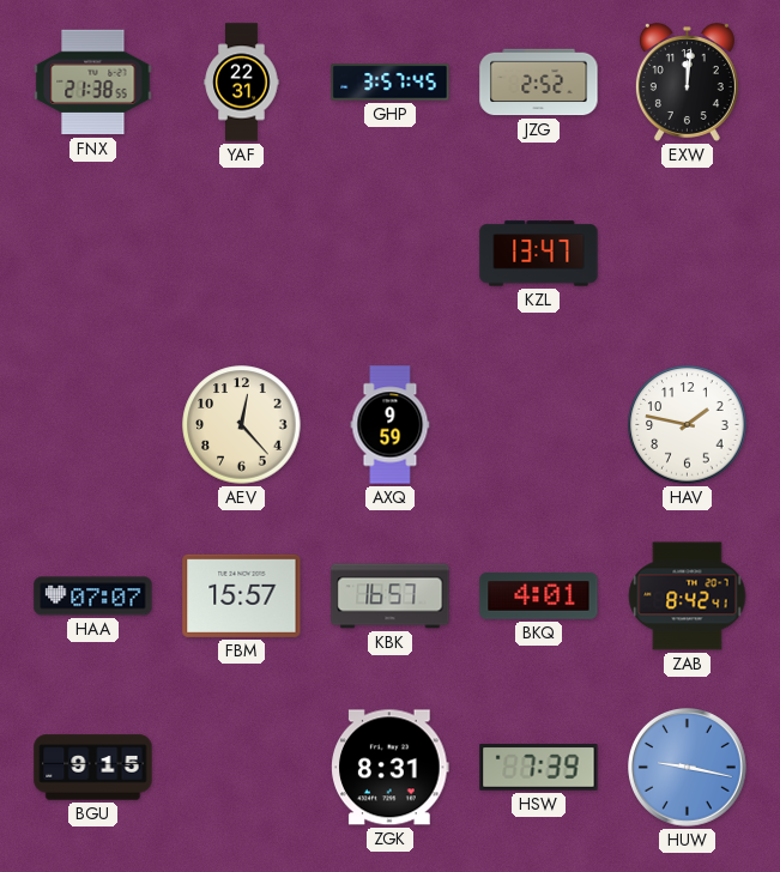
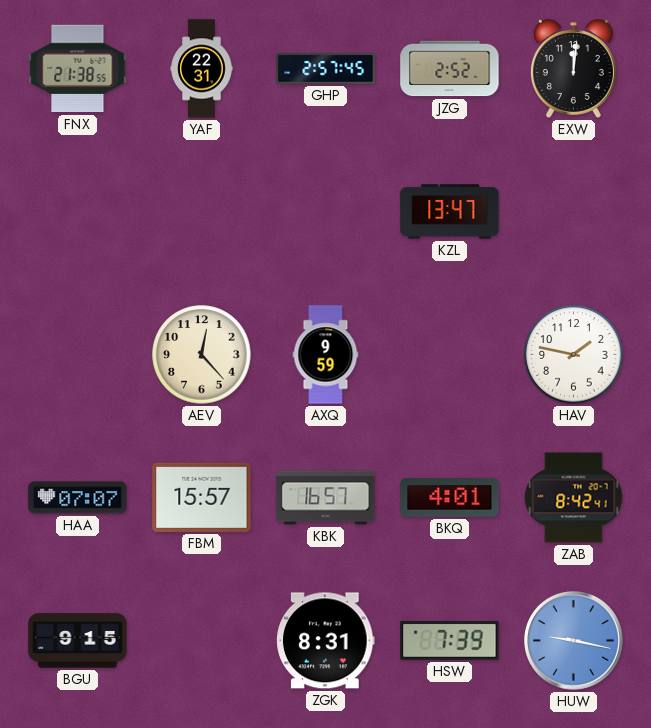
GHP: 3:57 -> 2:57
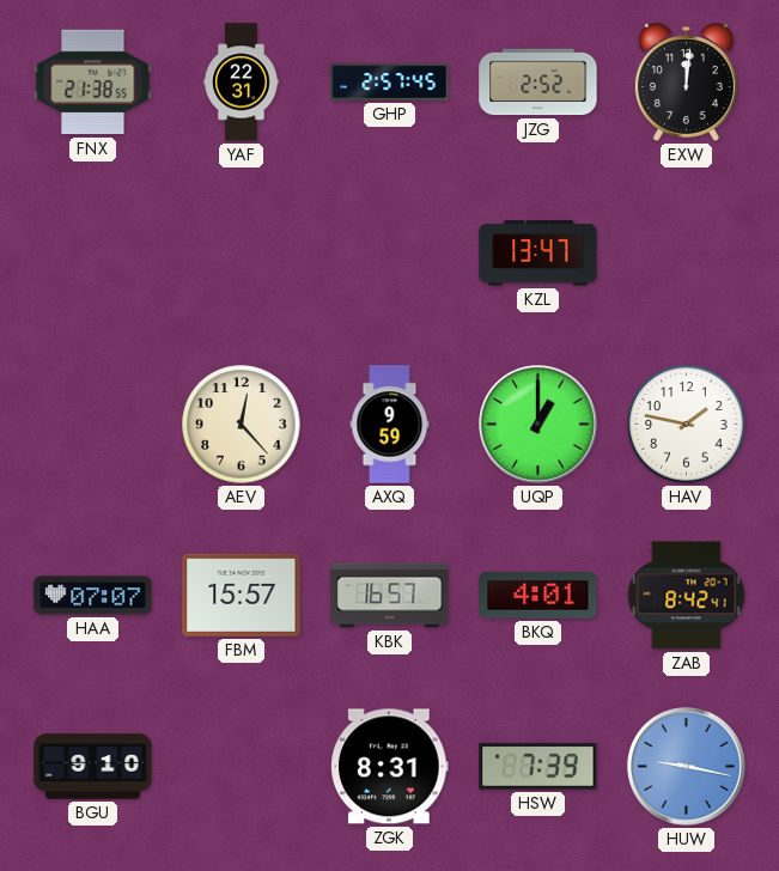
UQP: none -> 1:00
BGU: 9:15 -> 9:10
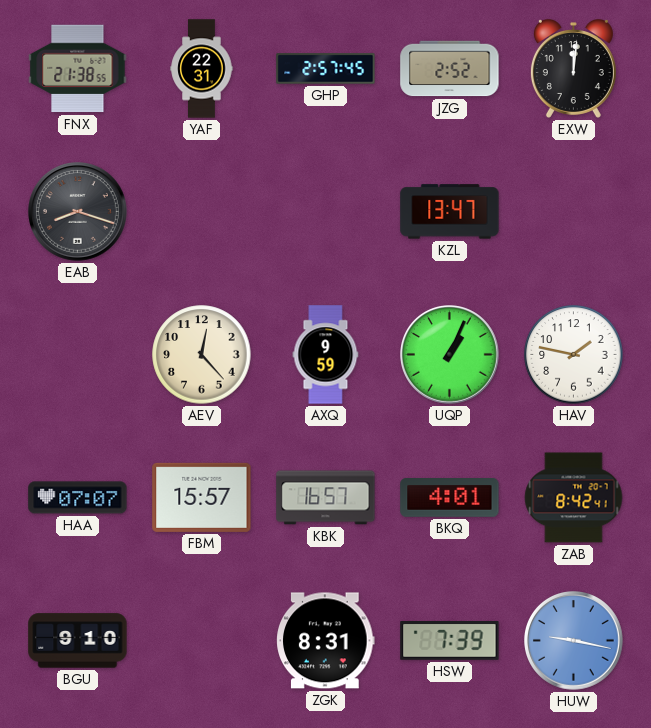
EAB: none -> 8:18
UQP: 1:00 -> 1:04
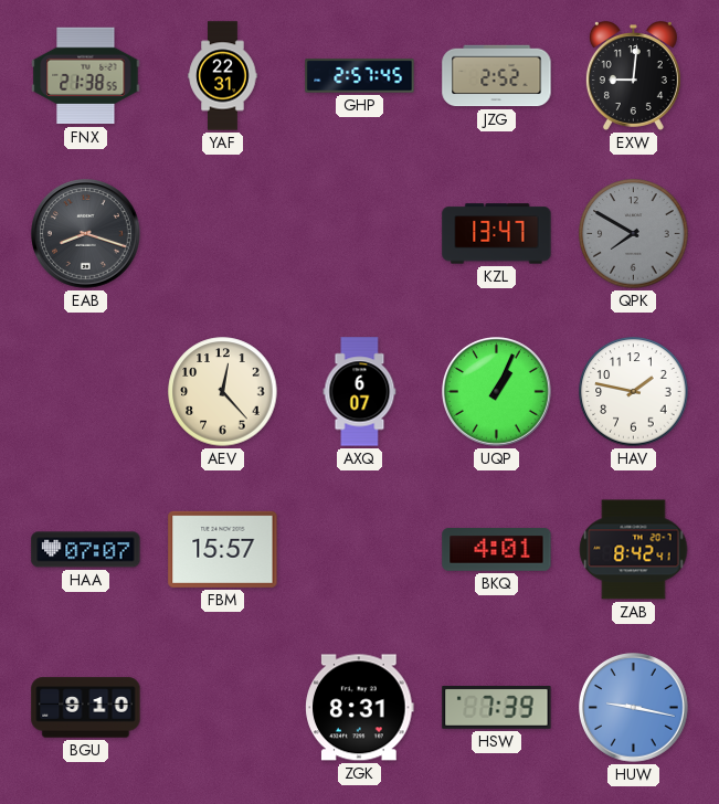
EXW: 12:01 -> 9:01
QPK: none -> 7:50
AXQ: 9:59 -> 6:07
KBK: 16:57 -> none
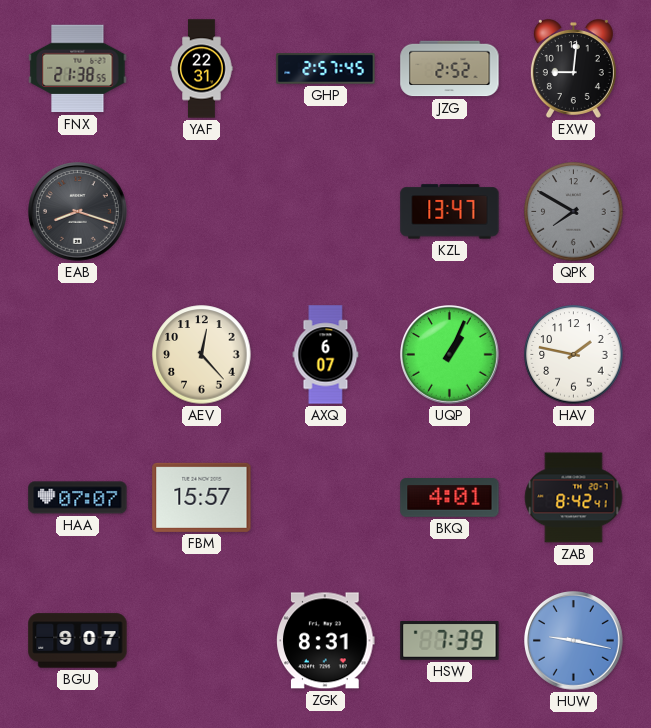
BGU: 9:10 -> 9:07
